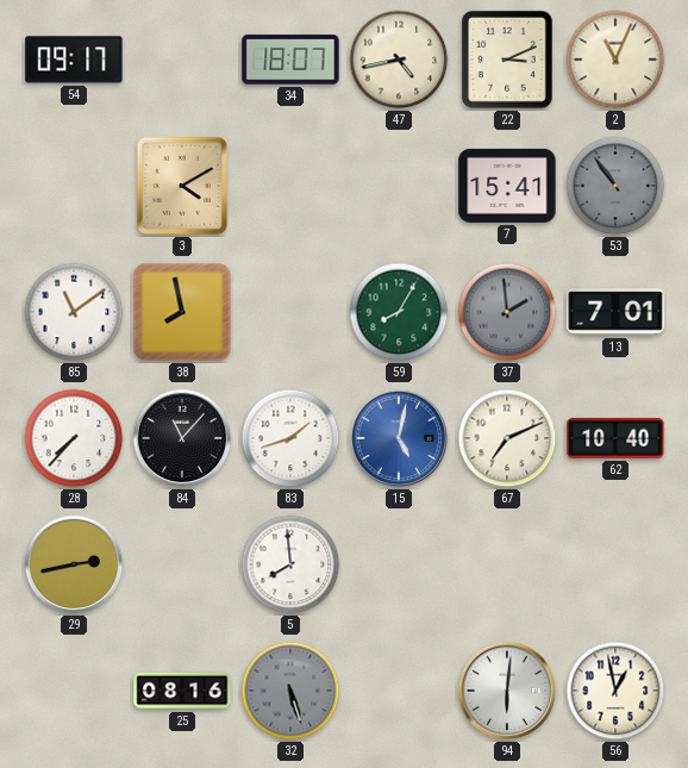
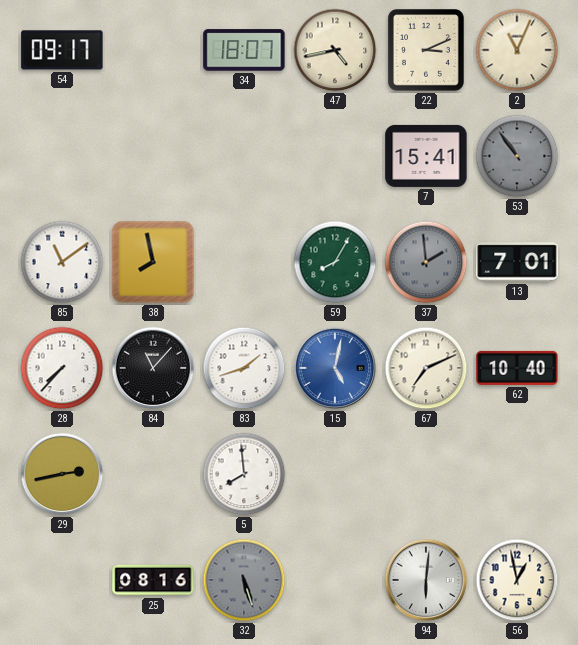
3: 4:10 -> none
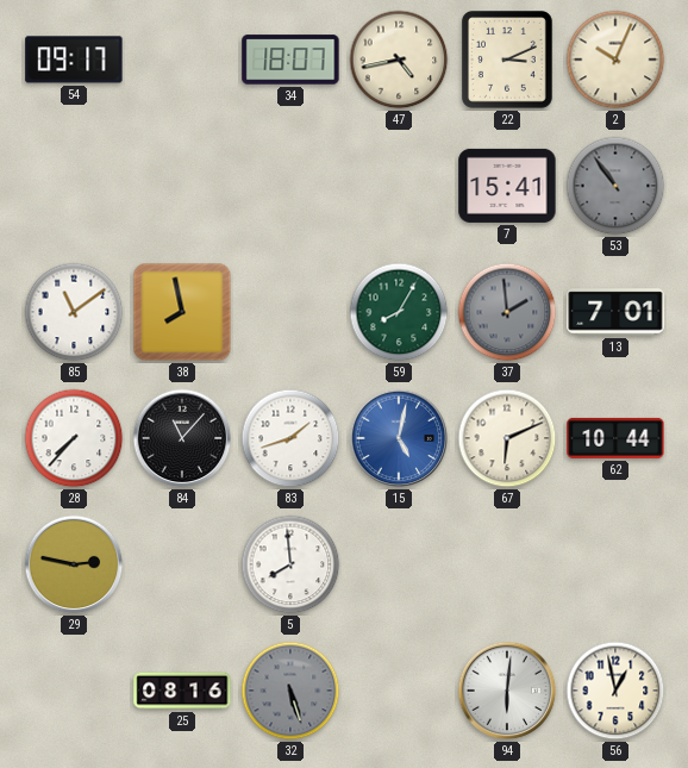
2: 11:04 -> 10:04
67: 7:11 -> 6:11
62: 10:40 -> 10:44
29: 2:43 -> 2:47
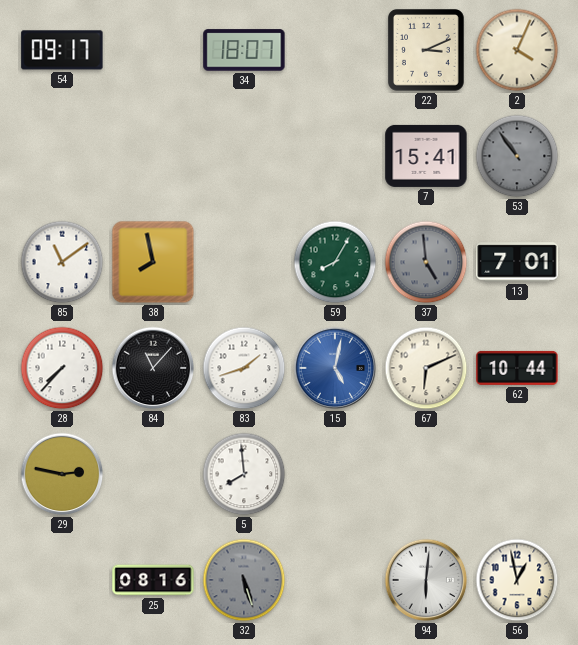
47: 4:43 -> none
2: 10:04 -> 4:04
37: 1:59 -> 4:59
